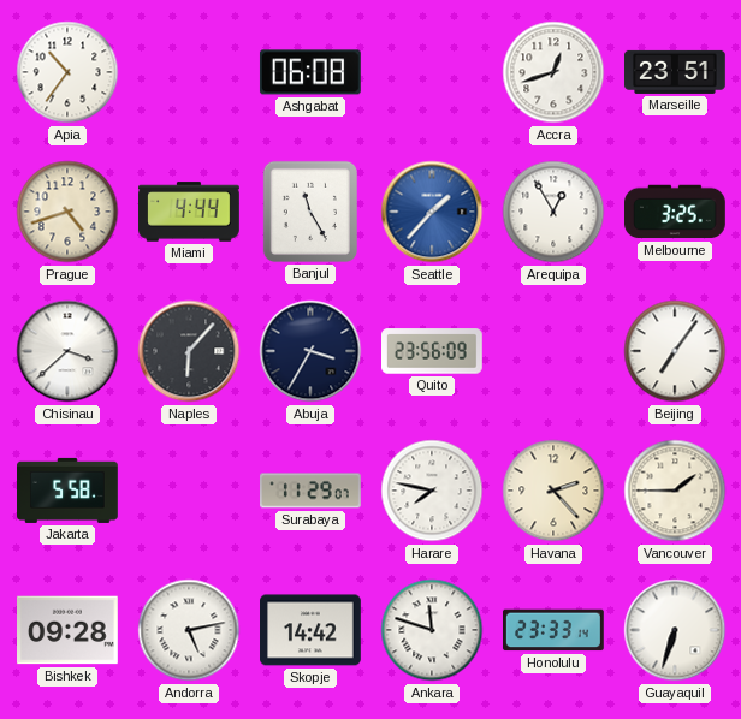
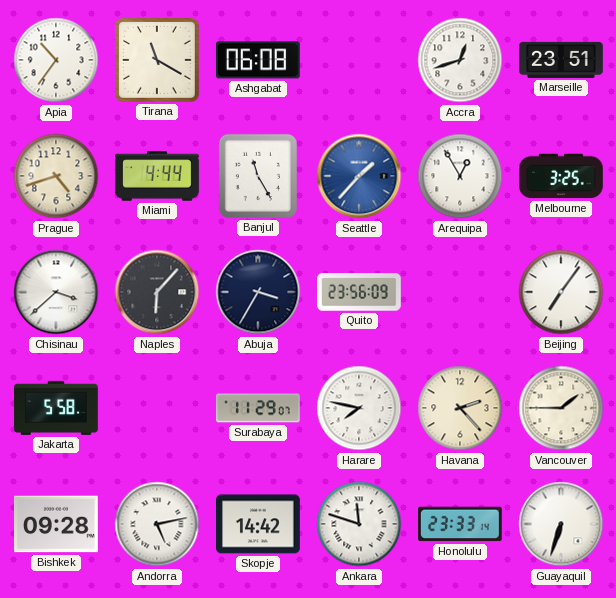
Tirana: none -> 11:20
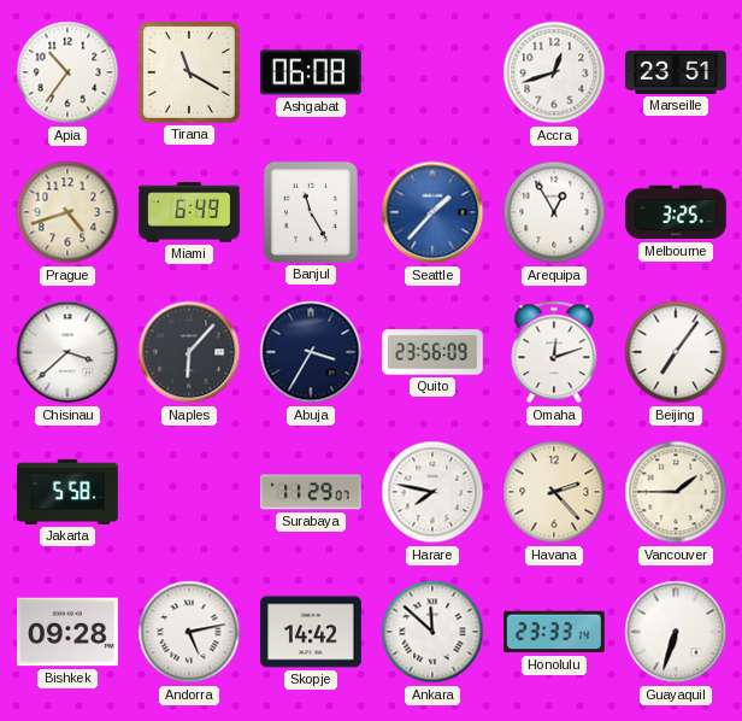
Miami: 4:44 -> 6:49
Omaha: none -> 12:12
Ankara: 11:48 -> 11:52
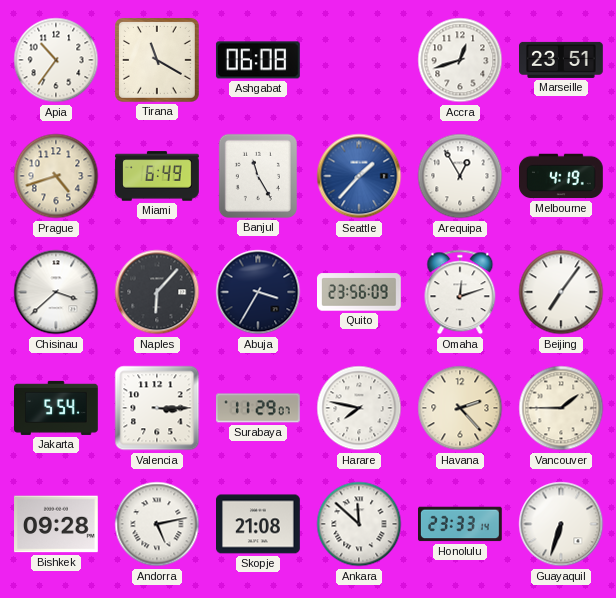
Melbourne: 3:25 -> 4:19
Jakarta: 5:58 -> 5:54
Valencia: none -> 3:15
Skopje: 14:42 -> 21:08
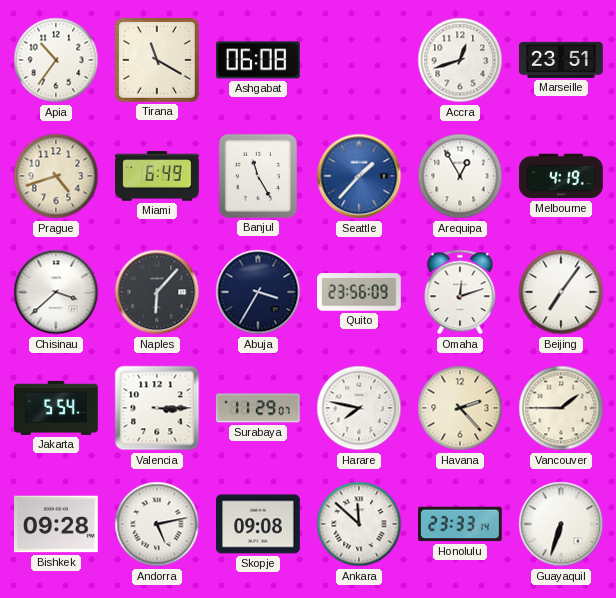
Skopje: 21:08 -> 09:08
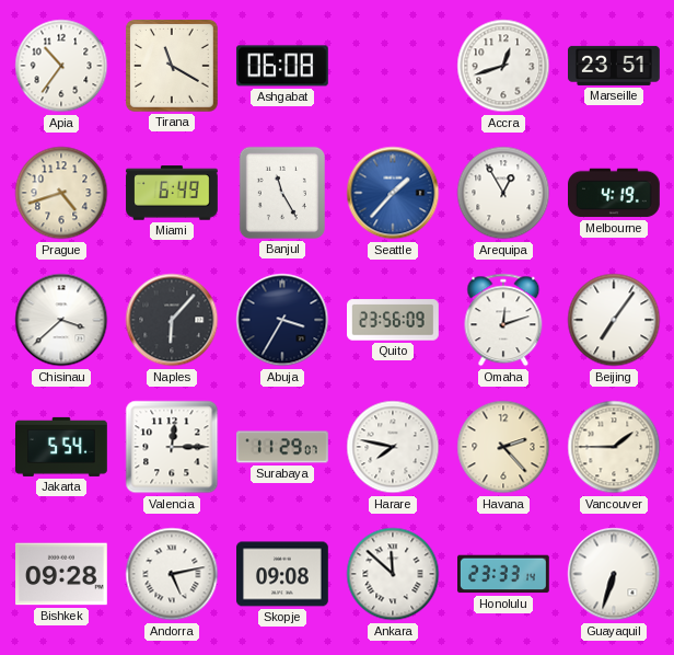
Valencia: 3:15 -> 12:15
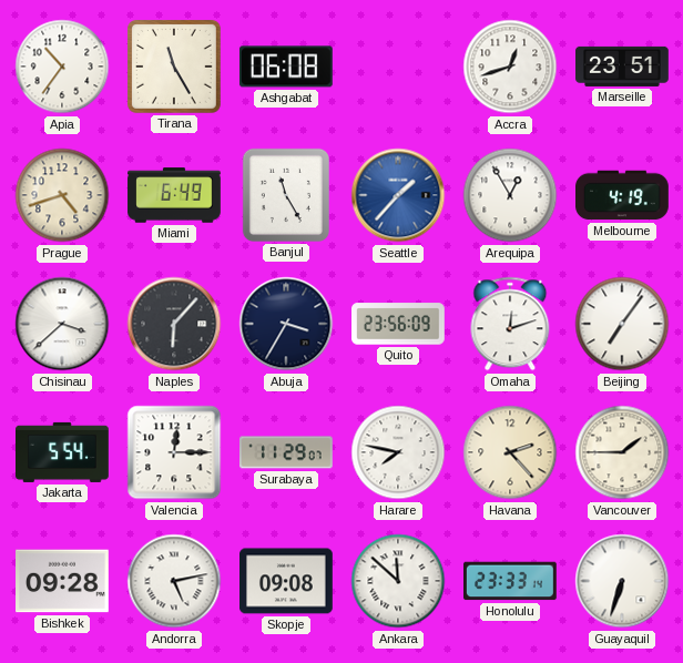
Tirana: 11:20 -> 11:25
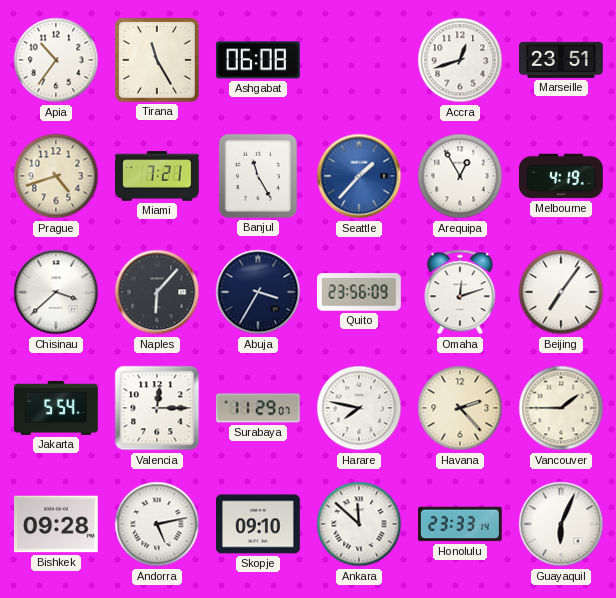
Miami: 6:49 -> 7:21
Skopje: 09:08 -> 09:10
Guayaquil: 6:33 -> 6:04
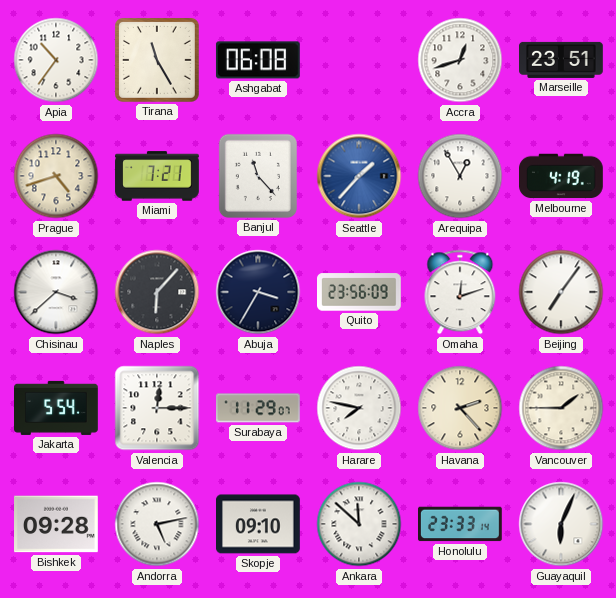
Banjul: 11:25 -> 11:23
